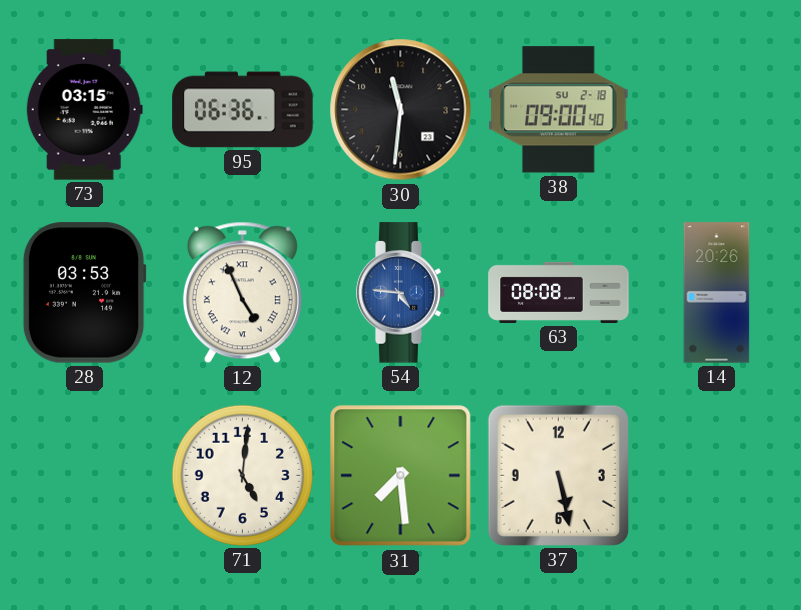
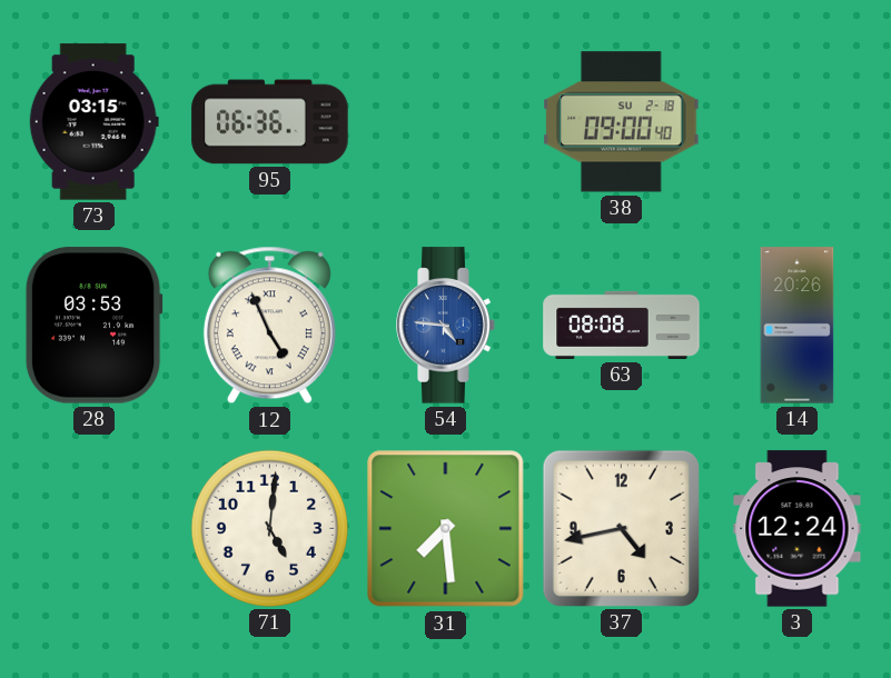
30: 11:31 -> none
37: 5:28 -> 4:43
3: none -> 12:24
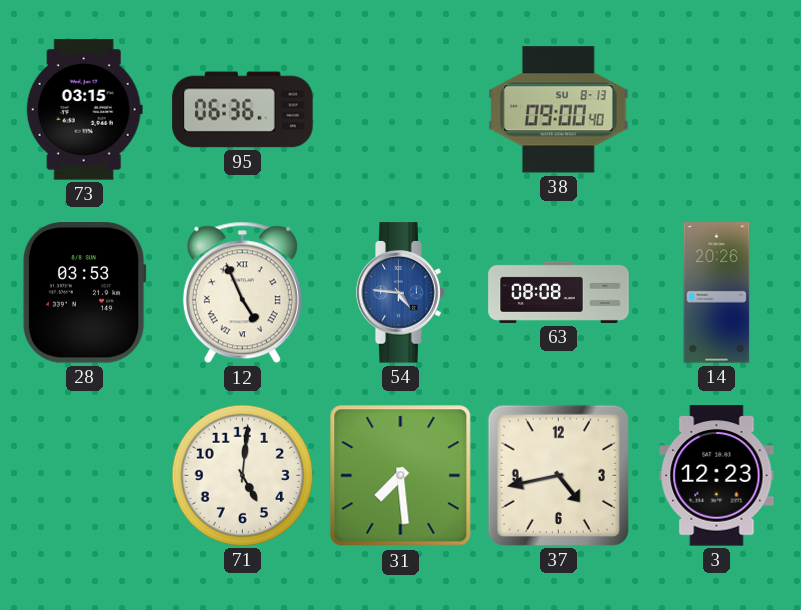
38 date: SU 2-18 -> SU 8-13
3: 12:24 -> 12:23
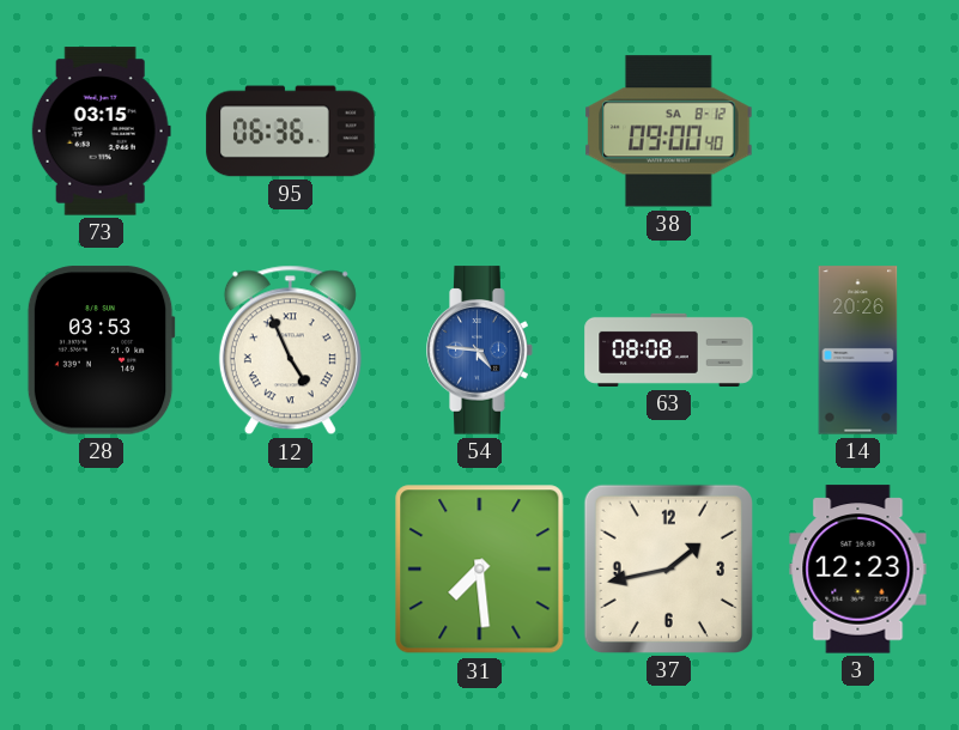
38 date: SU 8-13 -> SA 8-12
71: 5:01 -> none
37: 4:43 -> 1:43
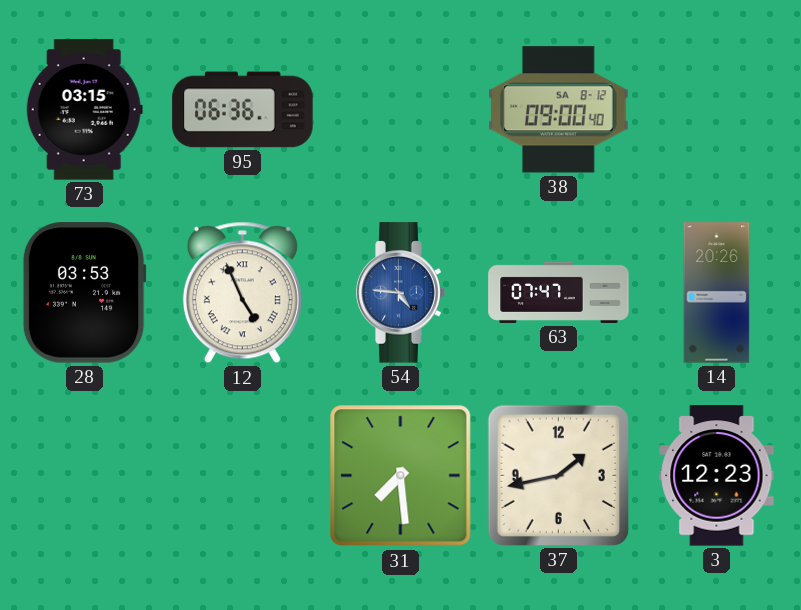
63: 08:08 -> 07:47
